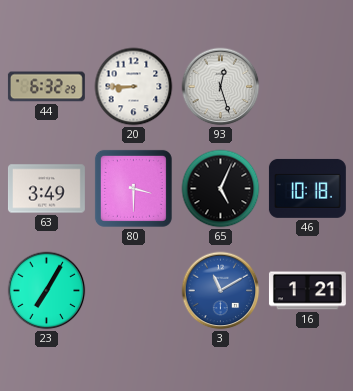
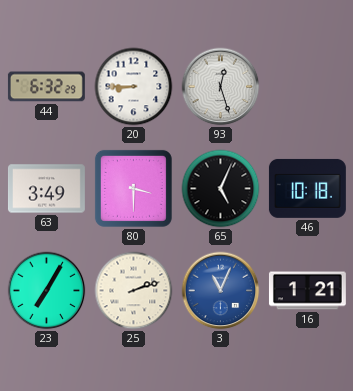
25: none -> 2:12
3: 11:10 -> 11:04
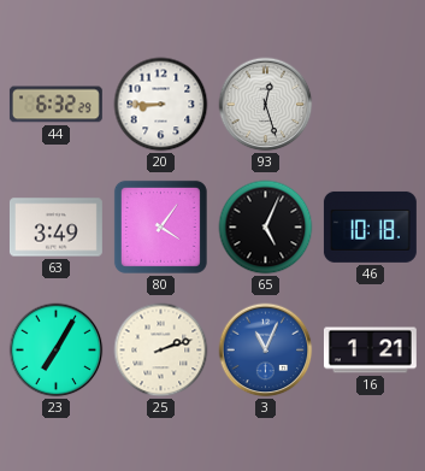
80: 3:30 -> 4:06
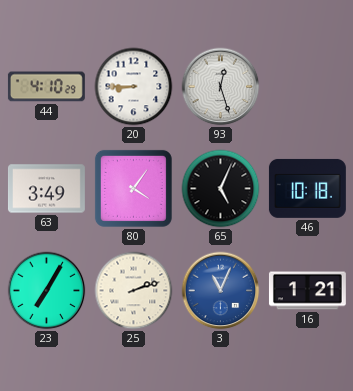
44: 6:32 -> 4:10
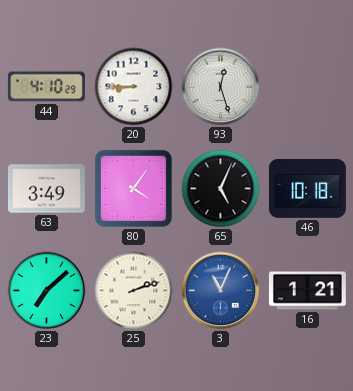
23: 7:05 -> 7:08
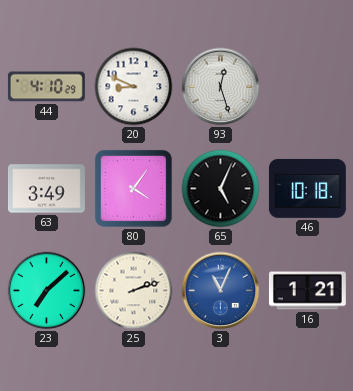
20: 8:45 -> 8:49
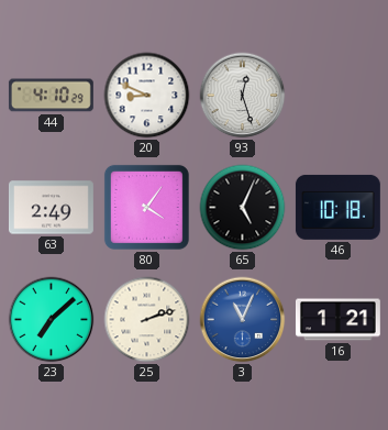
63: 3:49 -> 2:49
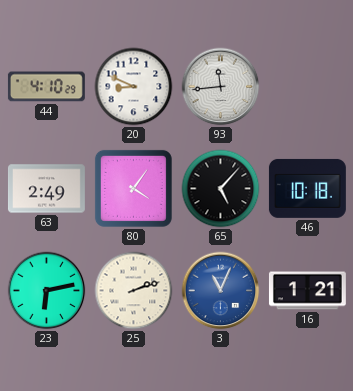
93: 12:27 -> 11:44
65: 5:04 -> 5:07
23: 7:08 -> 6:13
